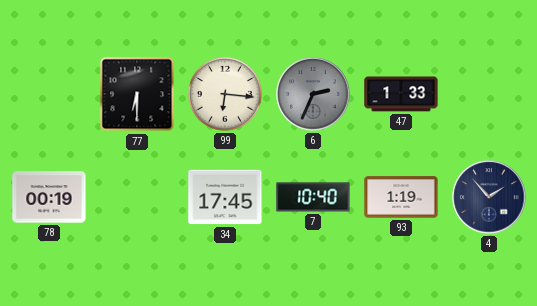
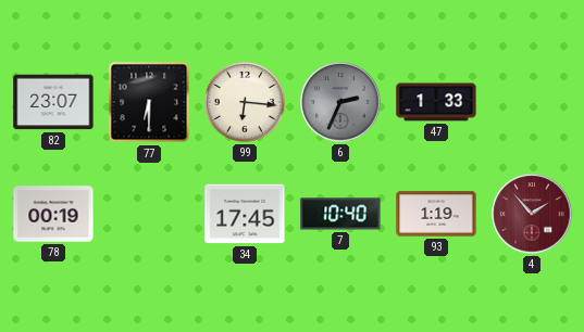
82: none -> 23:07
4 dial: navy -> burgundy
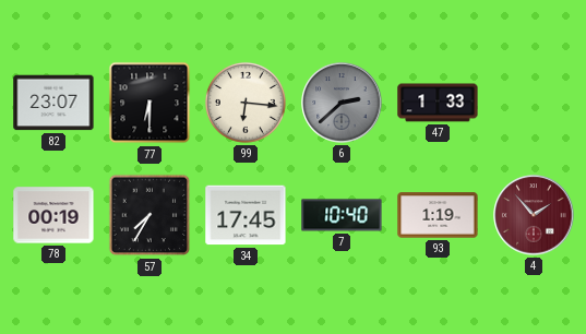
6: 2:34 -> 2:38
57: none -> 7:35
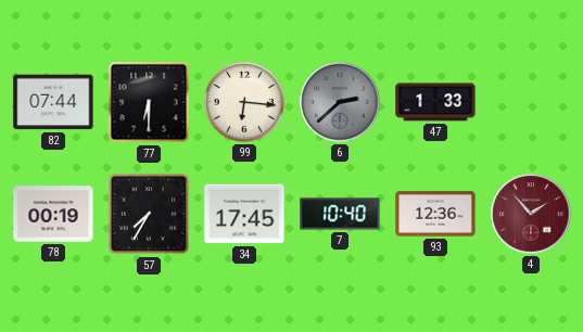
82: 23:07 -> 07:44
93: 1:19 -> 12:36
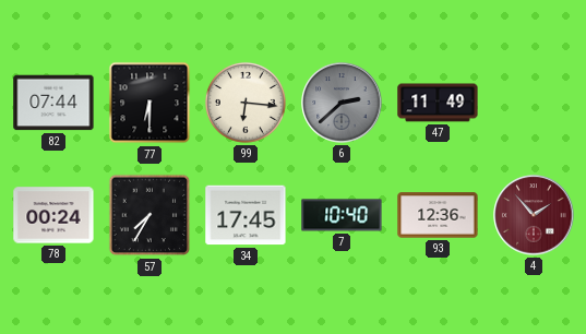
47: 1:33 -> 11:49
78: 00:19 -> 00:24
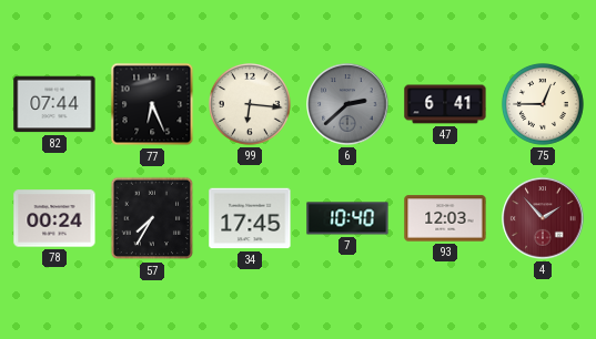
77: 6:30 -> 6:26
47: 11:49 -> 6:41
75: none -> 12:45
93: 12:36 -> 12:03
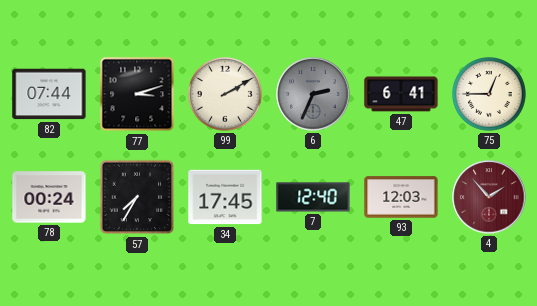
77: 6:26 -> 3:12
99: 6:16 -> 2:10
6: 2:38 -> 2:34
7: 10:40 -> 12:40
